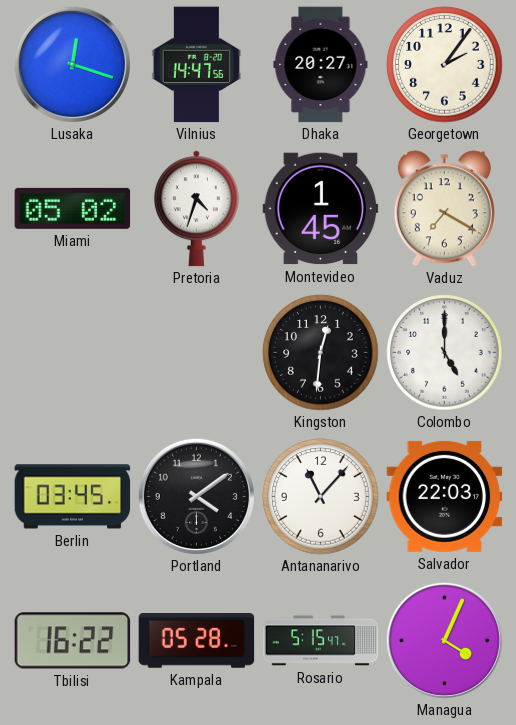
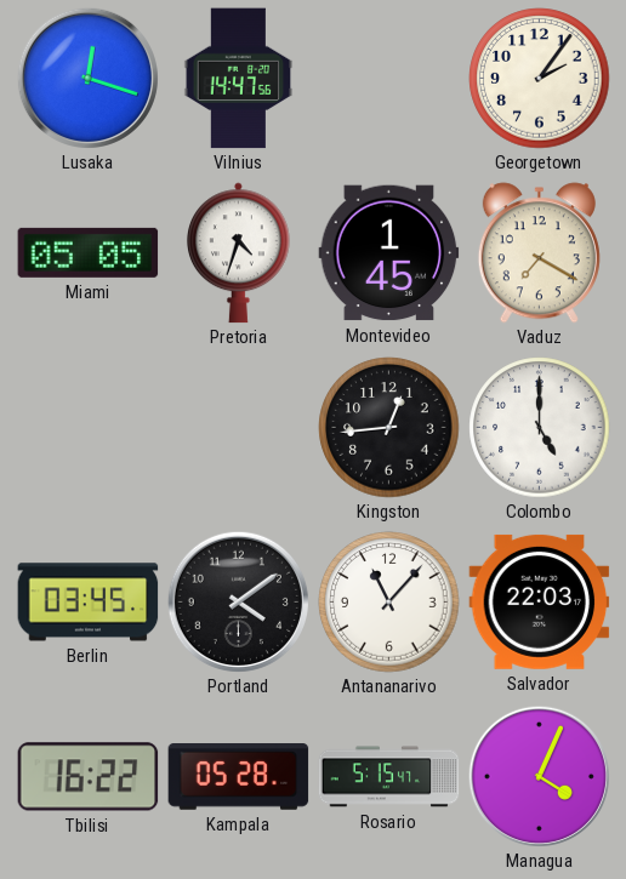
Dhaka: 20:27 -> none
Miami: 05:02 -> 05:05
Kingston: 12:31 -> 12:44
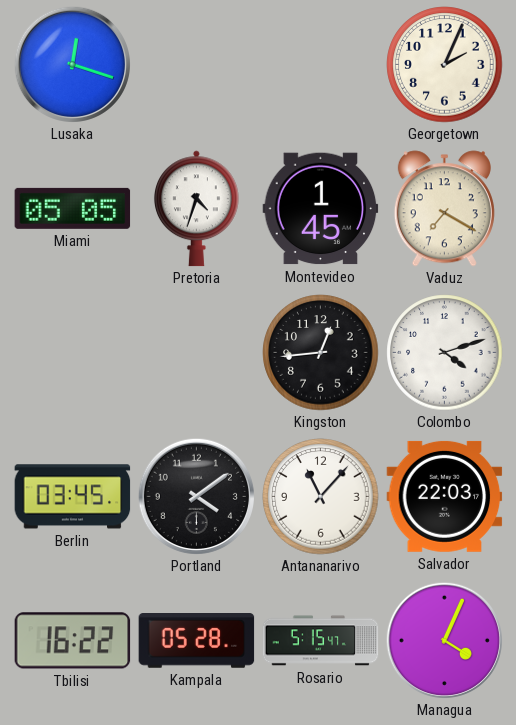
Vilnius: 14:47 -> none
Georgetown: 2:06 -> 2:04
Colombo: 5:00 -> 4:12
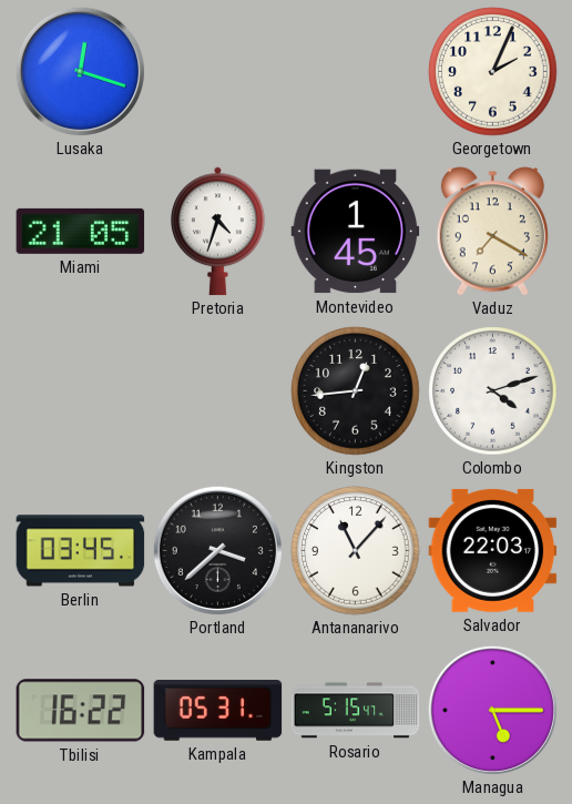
Miami: 05:05 -> 21:05
Portland: 4:09 -> 3:38
Kampala: 05:28 -> 05:31
Managua: 4:04 -> 5:15
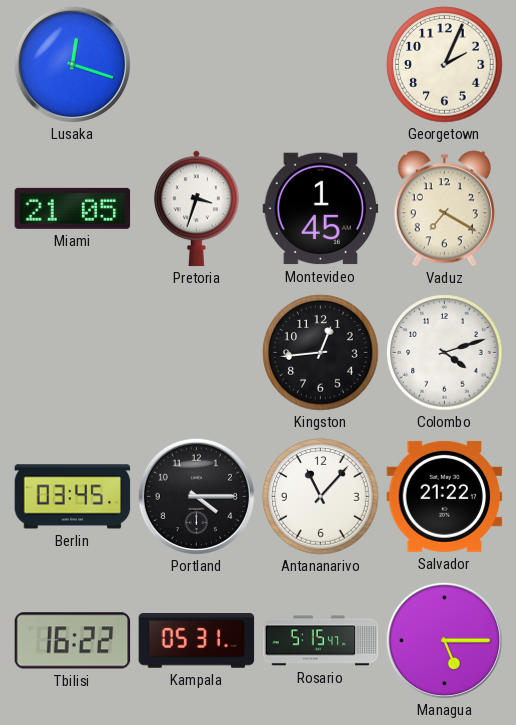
Pretoria: 4:33 -> 3:33
Portland: 3:38 -> 4:15
Salvador: 22:03 -> 21:22
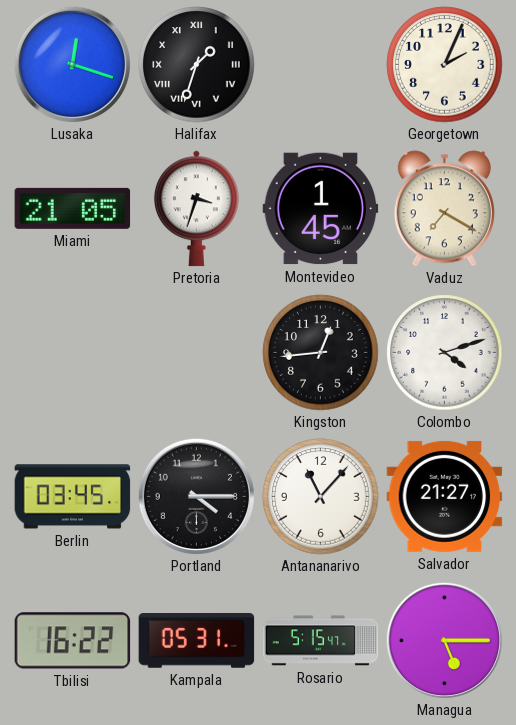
Halifax: none -> 1:33
Salvador: 21:22 -> 21:27
